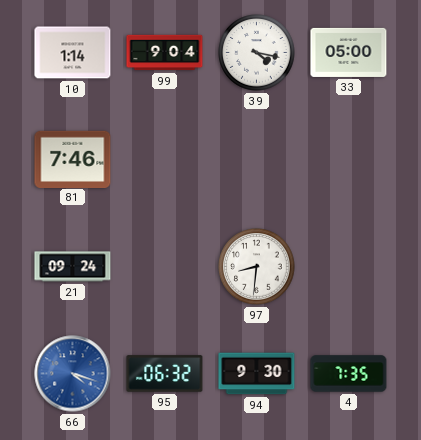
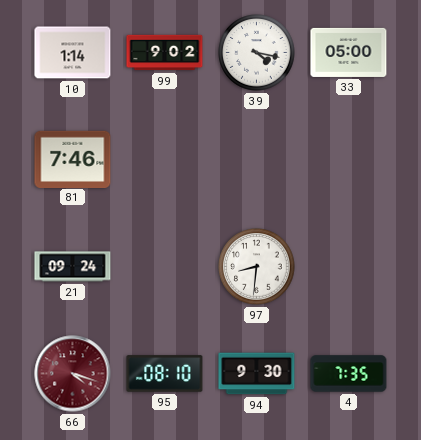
99: 9:04 -> 9:02
66 dial: blue -> burgundy
95: 06:32 -> 08:10
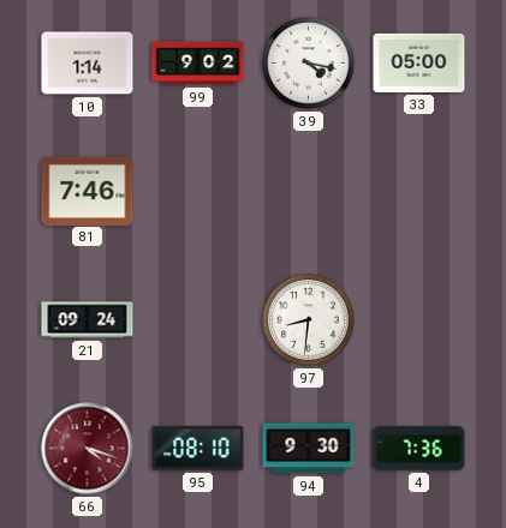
4: 7:35 -> 7:36
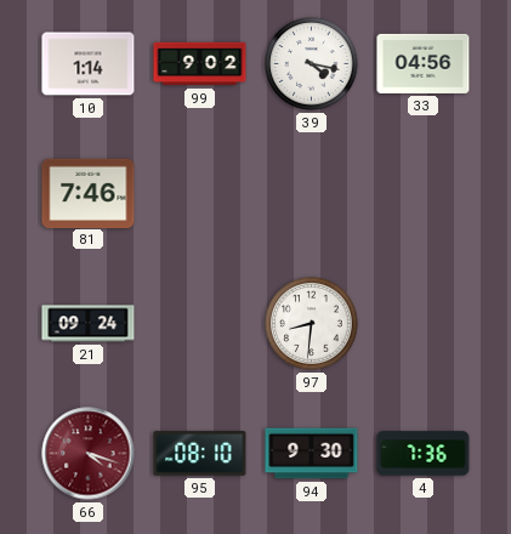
33: 05:00 -> 04:56
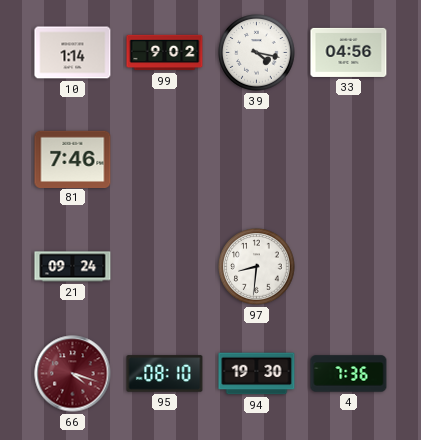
94: 9:30 -> 19:30
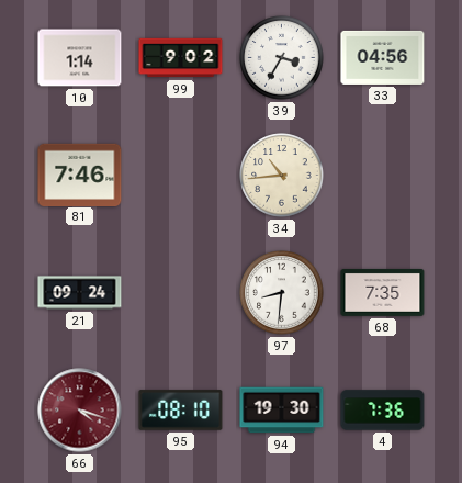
39: 4:17 -> 3:35
34: none -> 10:44
68: none -> 7:35
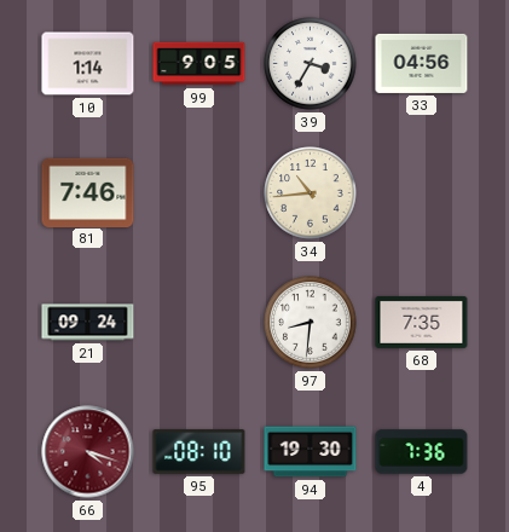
99: 9:02 -> 9:05
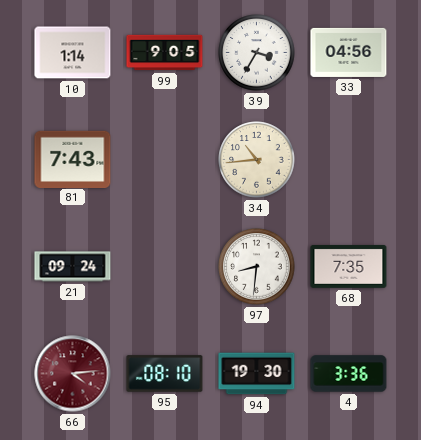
81: 7:46 -> 7:43
66: 4:18 -> 4:14
4: 7:36 -> 3:36
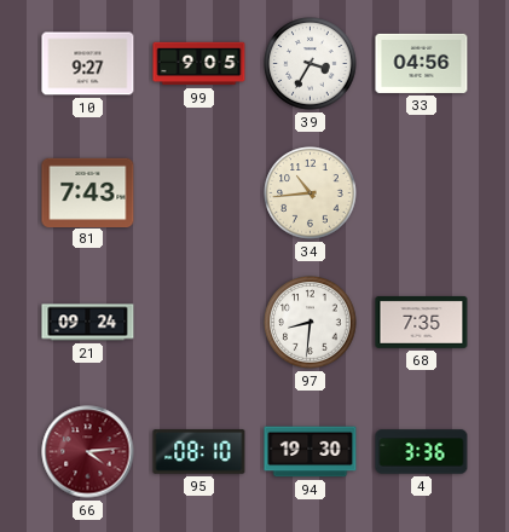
10: 1:14 -> 9:27
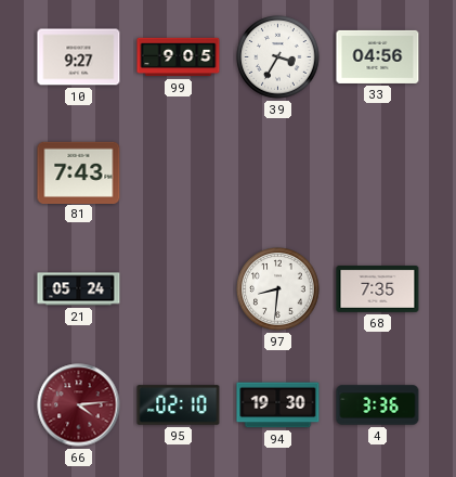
34: 10:44 -> none
21: 09:24 -> 05:24
95: 08:10 -> 02:10
